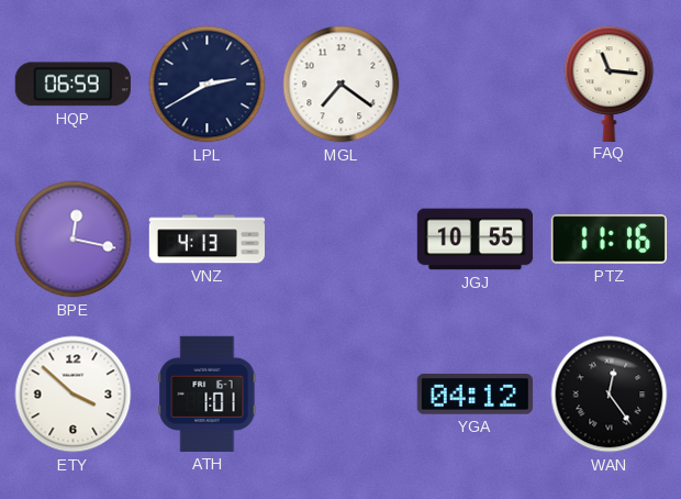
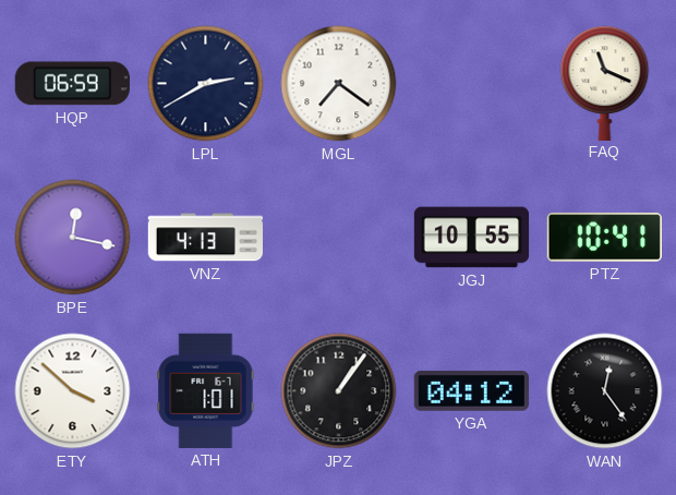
FAQ: 11:16 -> 11:19
PTZ: 11:16 -> 10:41
JPZ: none -> 1:06
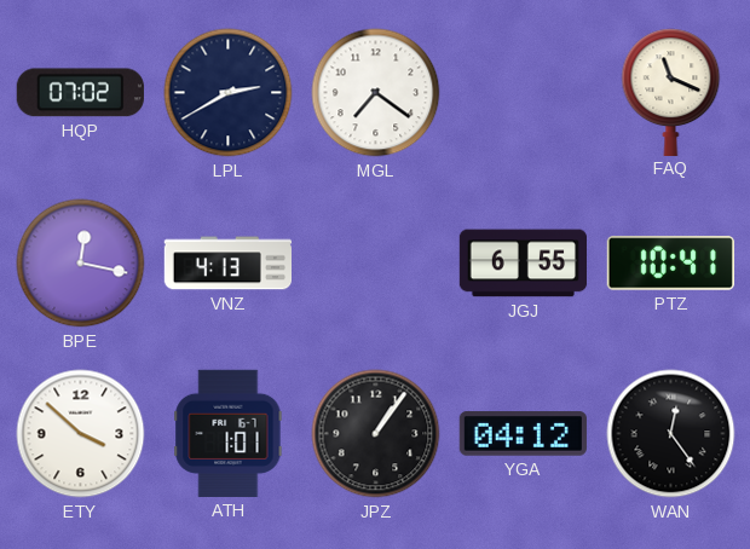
HQP: 06:59 -> 07:02
JGJ: 10:55 -> 6:55
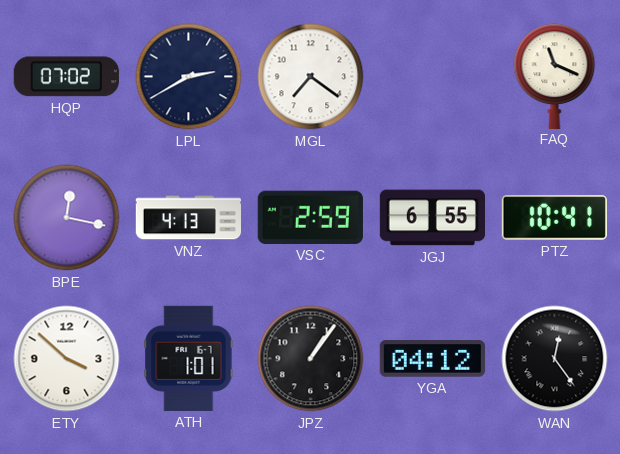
VSC: none -> 2:59
